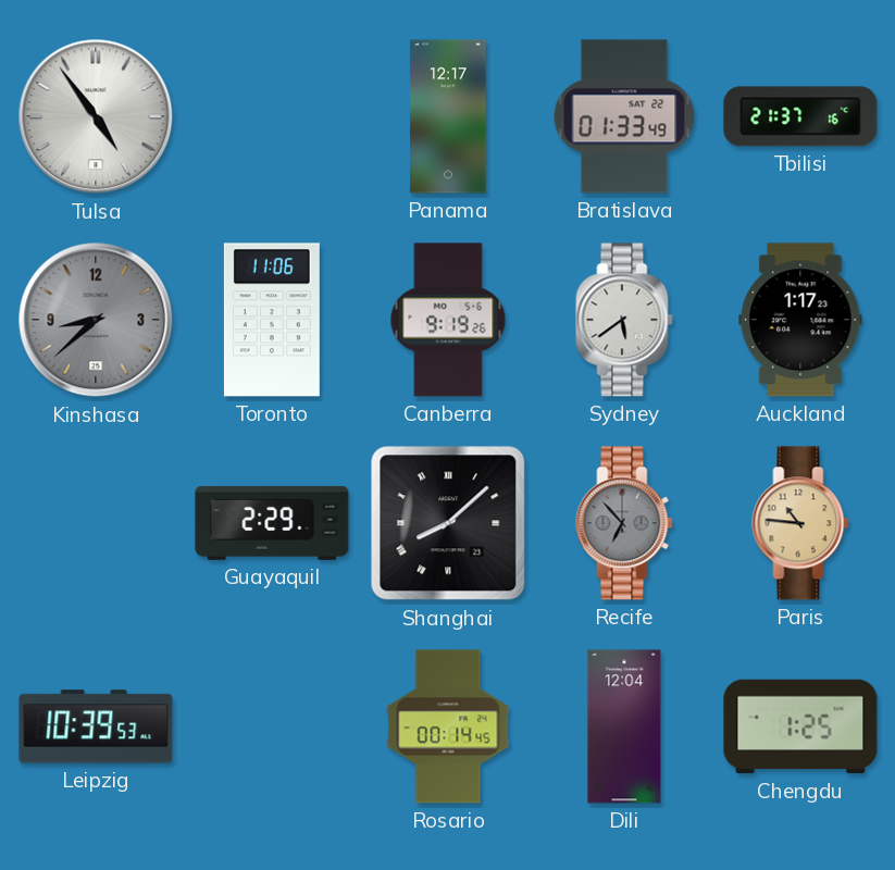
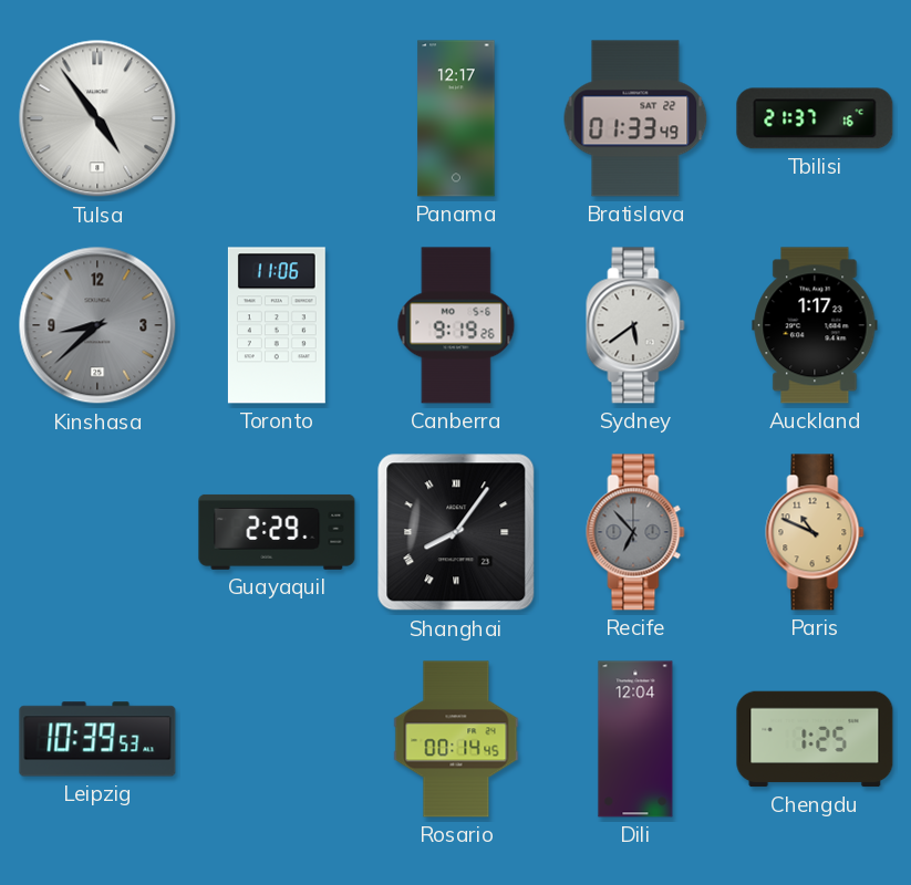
Shanghai: 8:08 -> 8:06
Paris: 10:46 -> 10:49
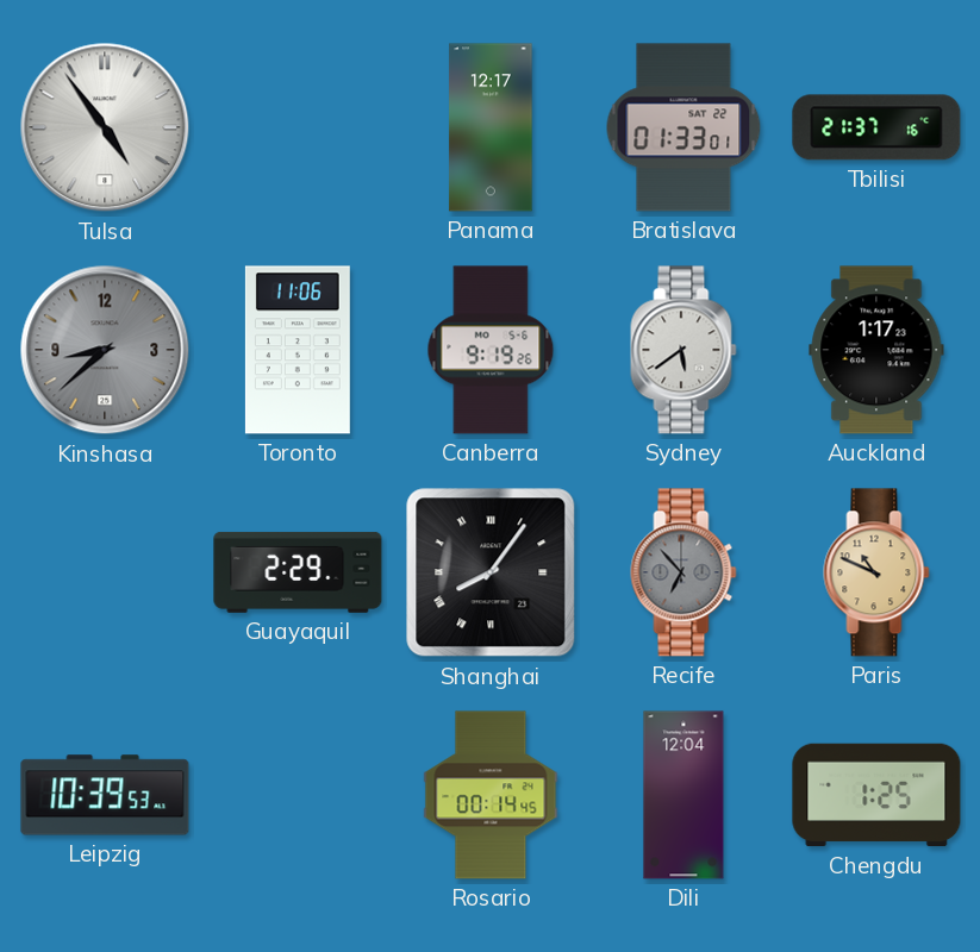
Bratislava: 01:33:49 -> 01:33:01
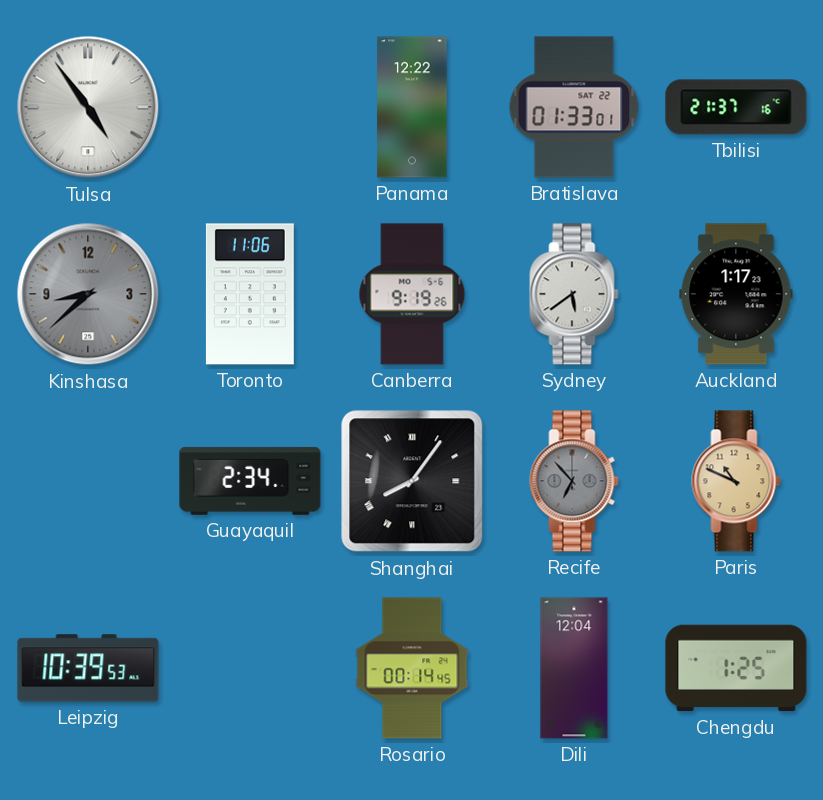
Panama: 12:17 -> 12:22
Guayaquil: 2:29 -> 2:34
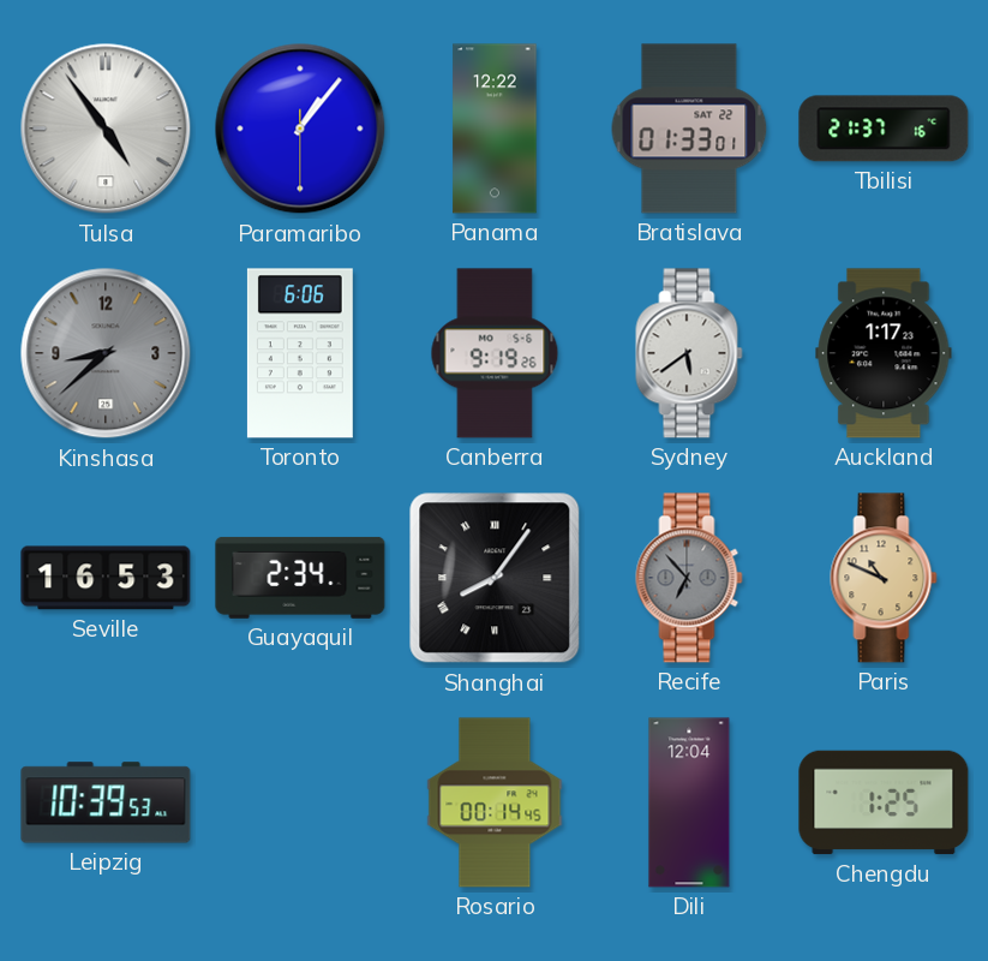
Paramaribo: none -> 1:06
Toronto: 11:06 -> 6:06
Seville: none -> 16:53
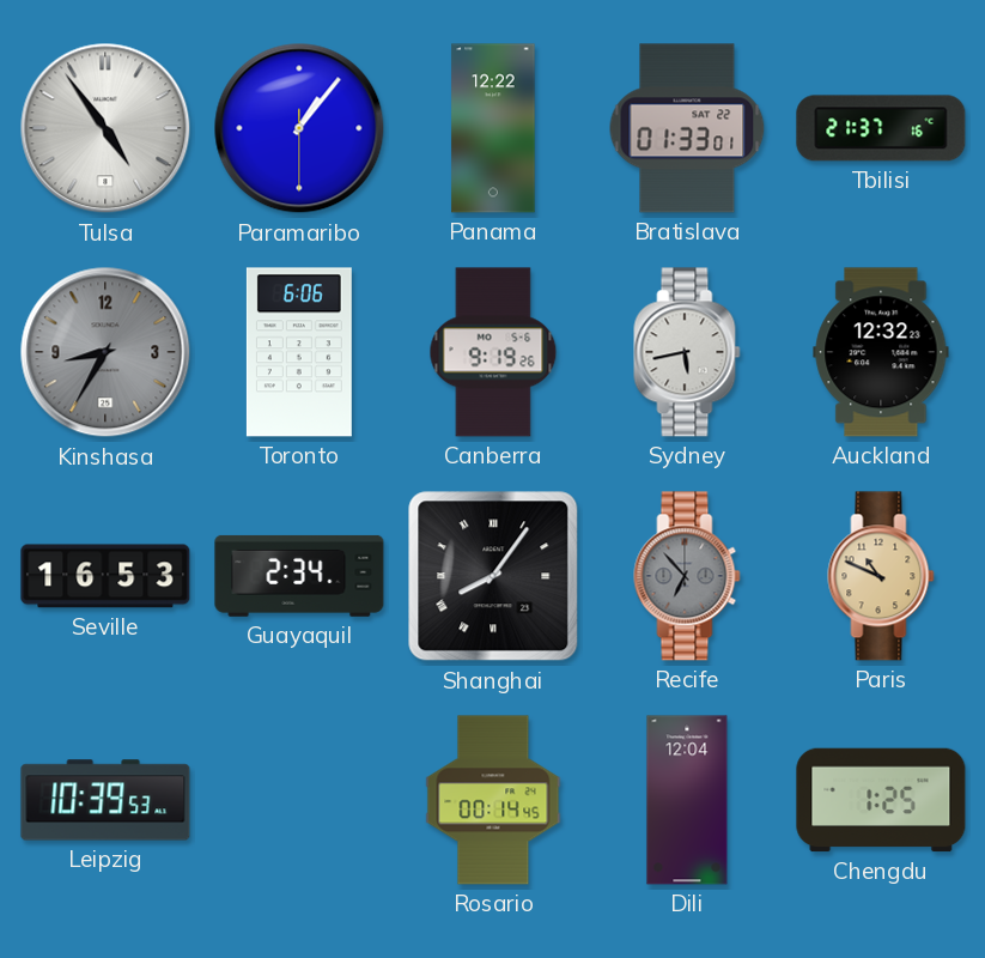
Kinshasa: 8:38 -> 8:35
Sydney: 5:39 -> 5:43
Auckland: 1:17 -> 12:32
